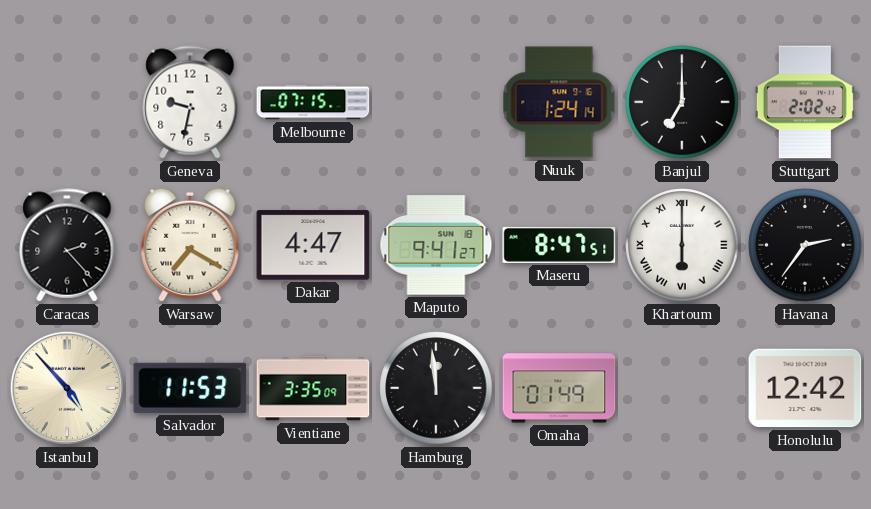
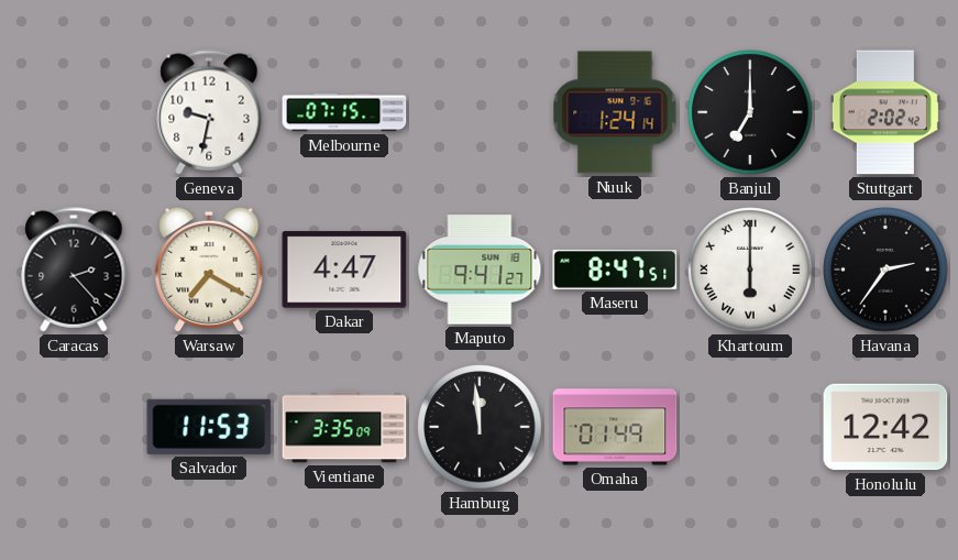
Istanbul: 4:53 -> none
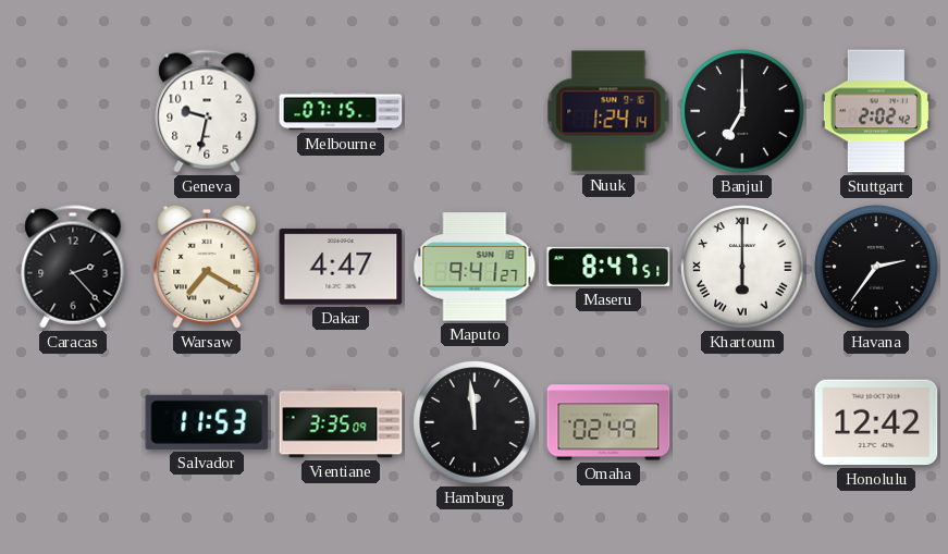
Omaha: 01:49 -> 02:49
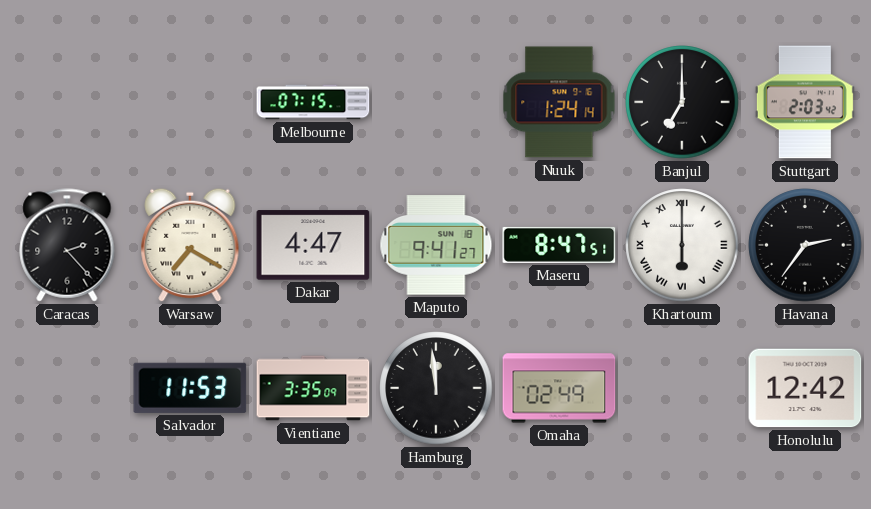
Geneva: 9:32 -> none
Stuttgart: 2:02 -> 2:03
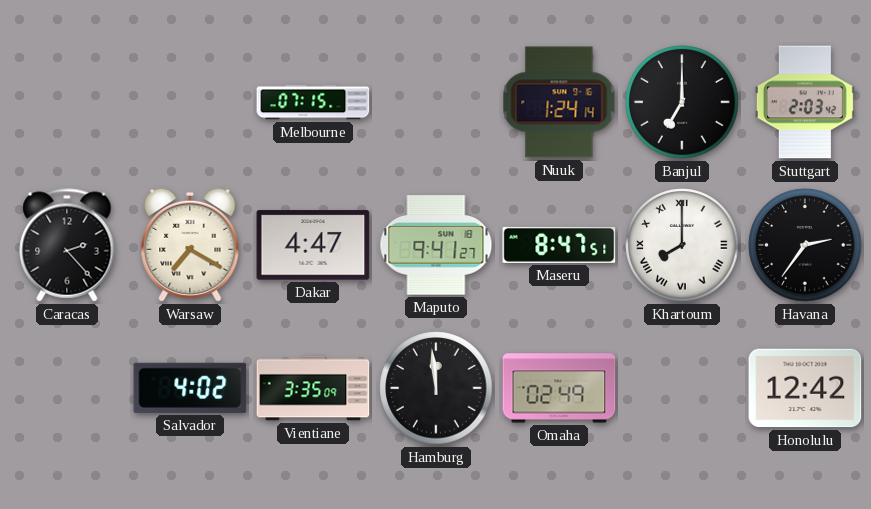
Khartoum: 6:00 -> 8:00
Salvador: 11:53 -> 4:02
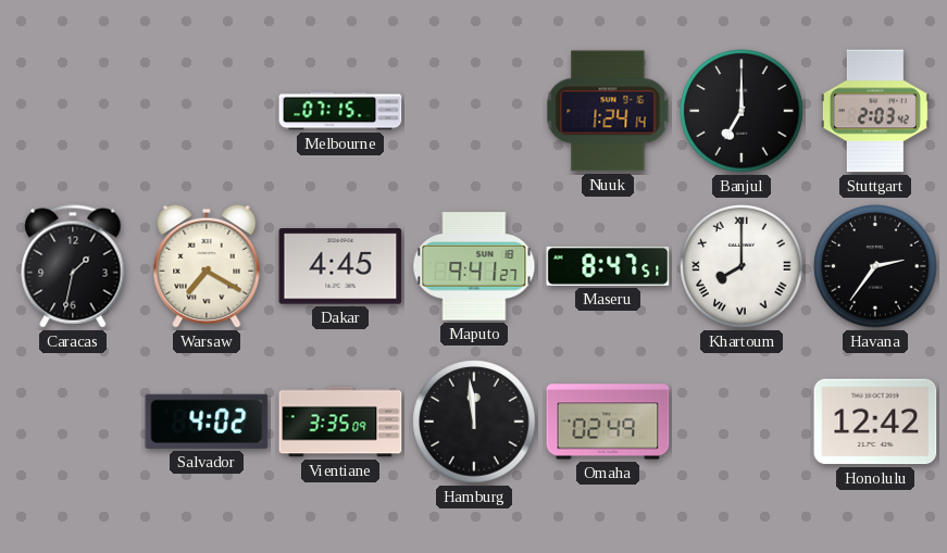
Caracas: 2:23 -> 1:32
Dakar: 4:47 -> 4:45
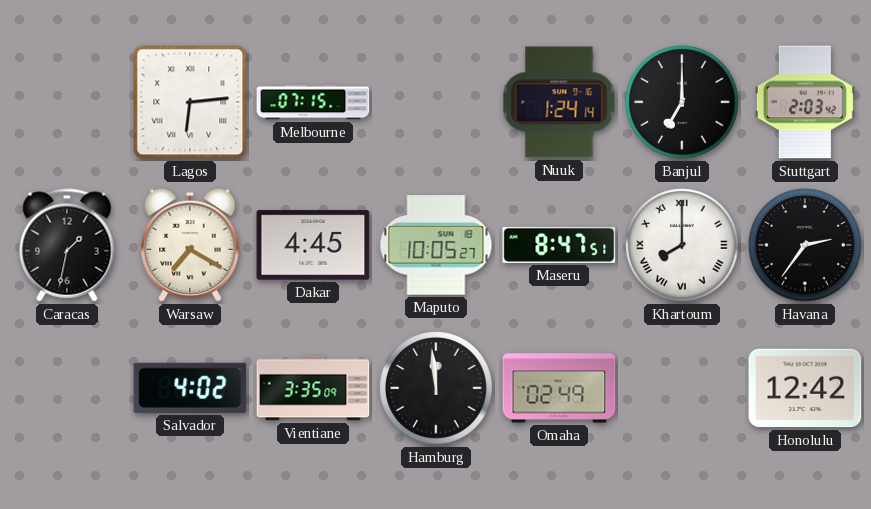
Lagos: none -> 6:14
Maputo: 9:41 -> 10:05
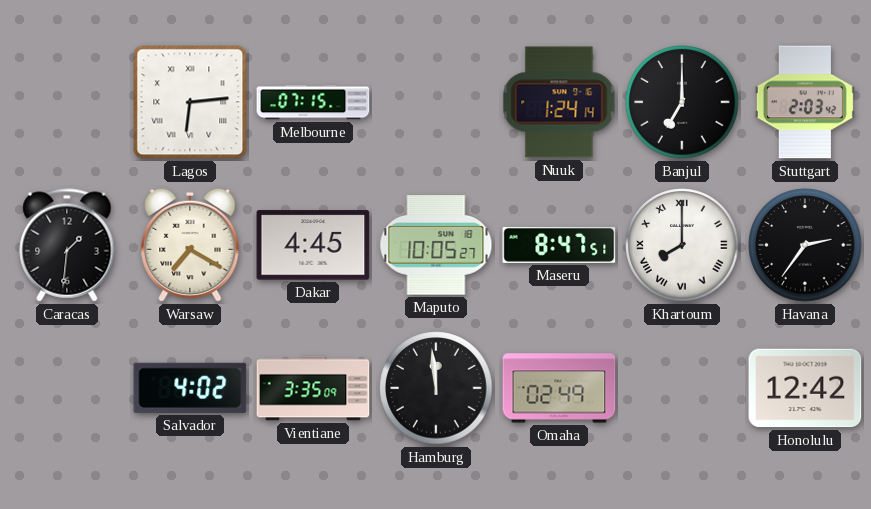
Caracas: 1:32 -> 1:31
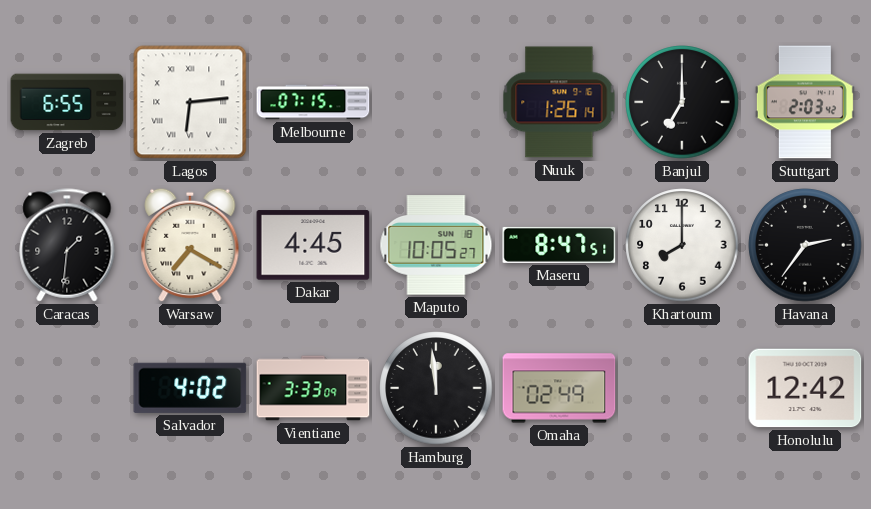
Zagreb: none -> 6:55
Nuuk: 1:24 -> 1:26
Khartoum numerals: Roman -> Arabic
Vientiane: 3:35 -> 3:33
